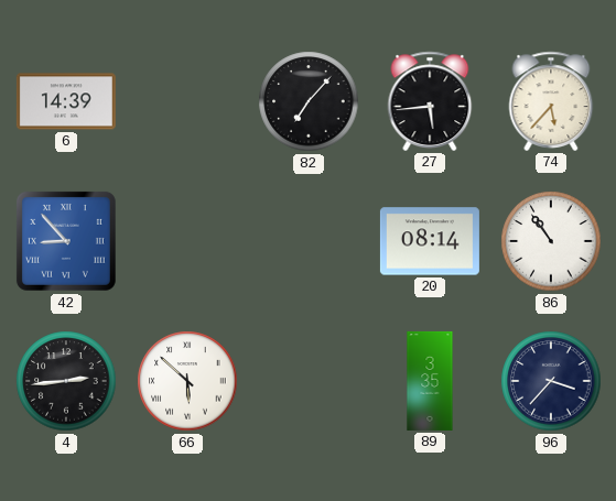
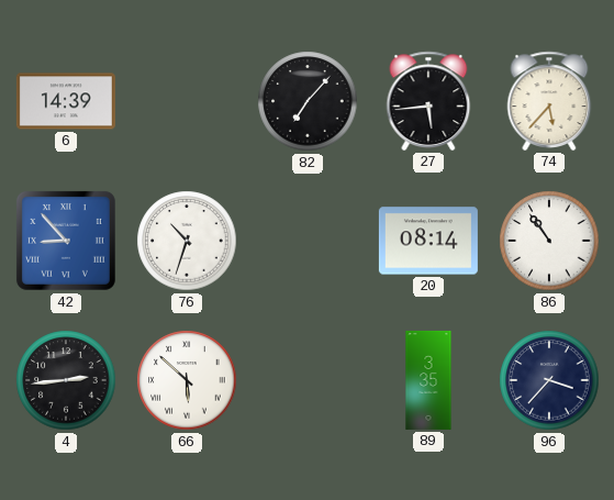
76: none -> 10:33
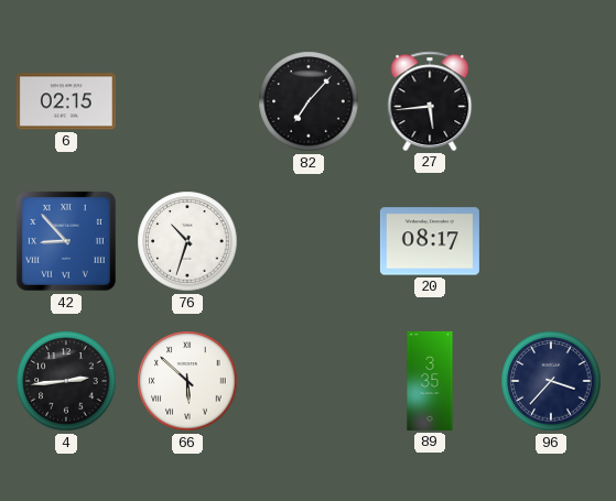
6: 14:39 -> 02:15
74: 5:37 -> none
20: 08:14 -> 08:17
86: 10:54 -> none
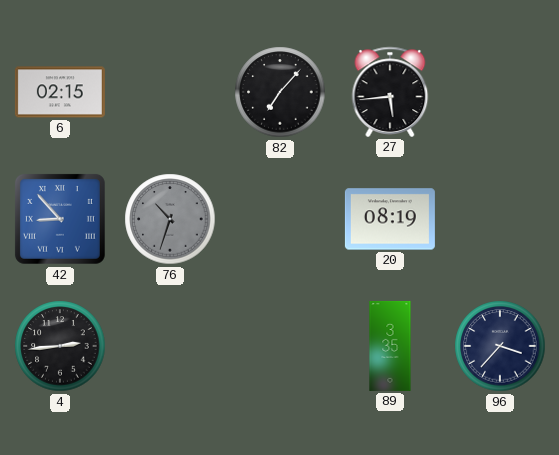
76 dial: white -> grey
20: 08:17 -> 08:19
66: 5:52 -> none
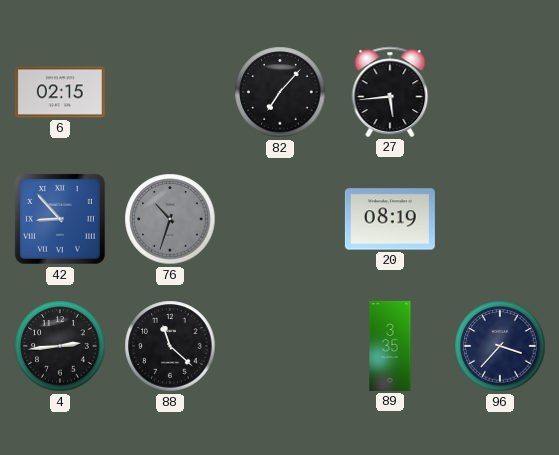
88: none -> 11:22
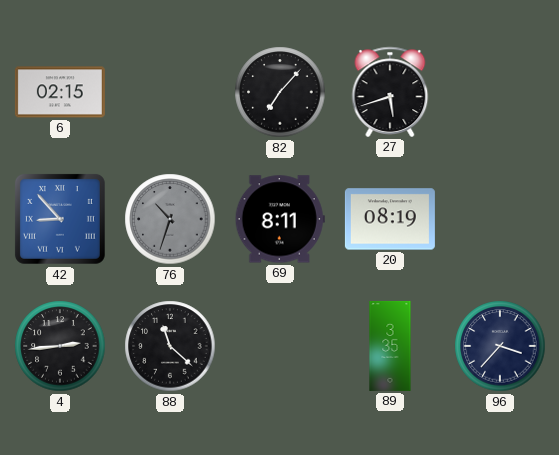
27: 5:44 -> 5:42
69: none -> 8:11
